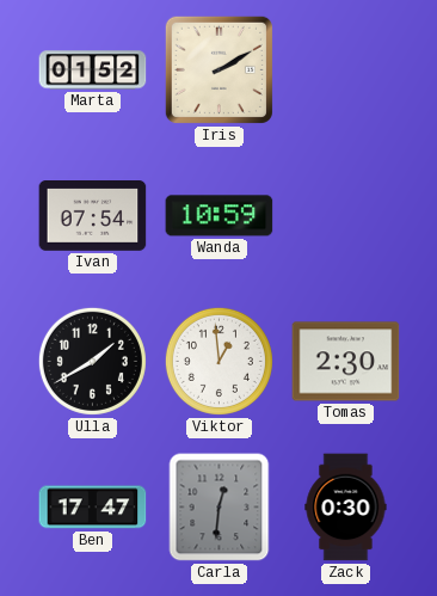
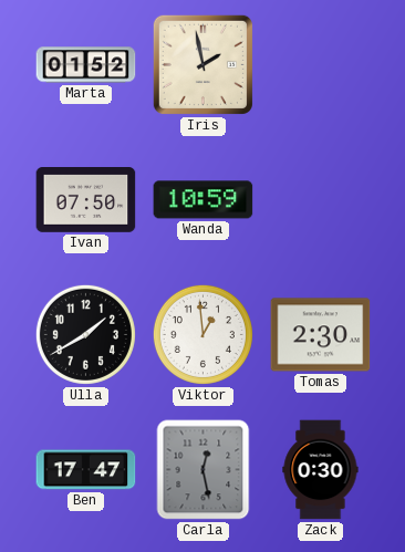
Iris: 2:10 -> 1:58
Ivan: 07:54 -> 07:50
Carla: 12:31 -> 12:28
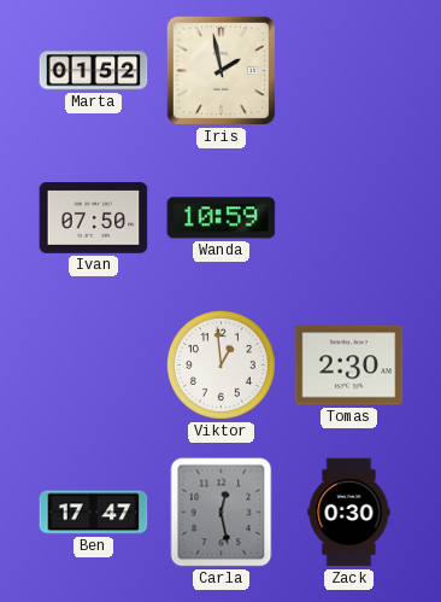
Ulla: 1:40 -> none
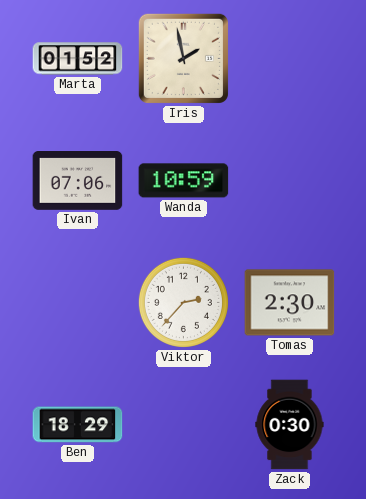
Ivan: 07:50 -> 07:06
Viktor: 12:59 -> 2:37
Ben: 17:47 -> 18:29
Carla: 12:28 -> none
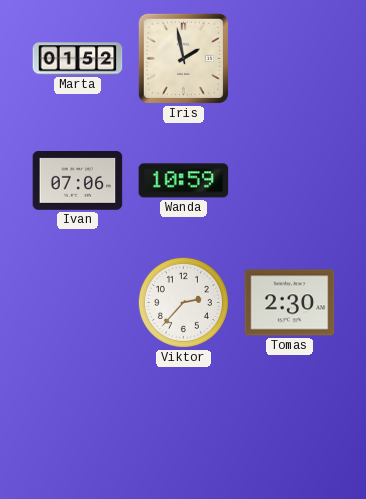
Ben: 18:29 -> none
Zack: 0:30 -> none
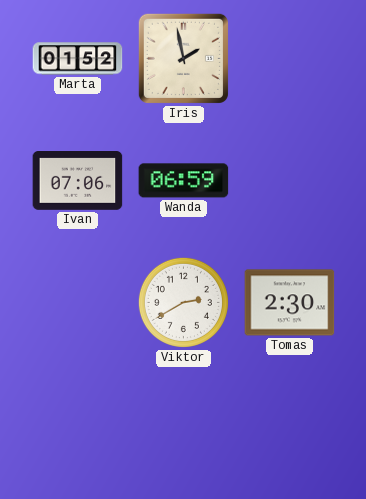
Wanda: 10:59 -> 06:59
Viktor: 2:37 -> 2:40
